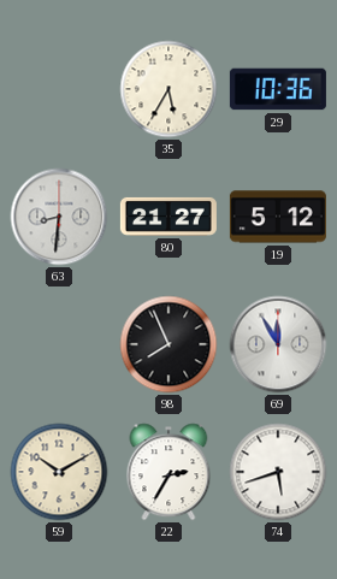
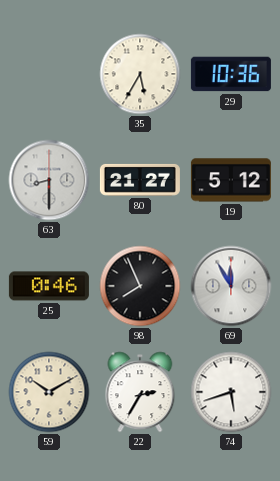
63: 8:31 -> 8:30
25: none -> 0:46
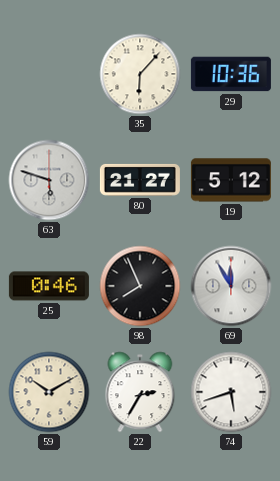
35: 5:35 -> 6:07
63: 8:30 -> 5:48
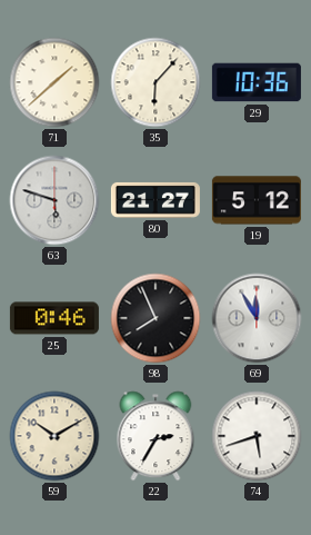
71: none -> 1:38
